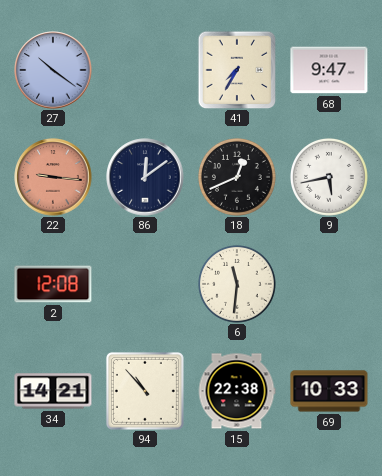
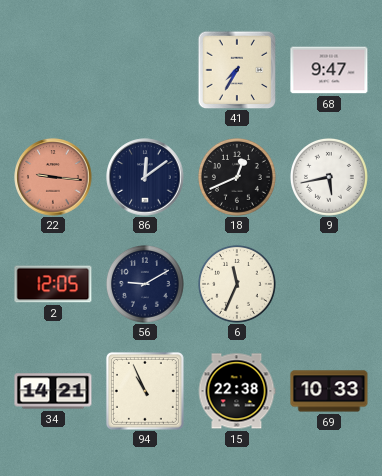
27: 10:21 -> none
2: 12:08 -> 12:05
56: none -> 9:10
6: 11:31 -> 11:34
94: 10:53 -> 10:56
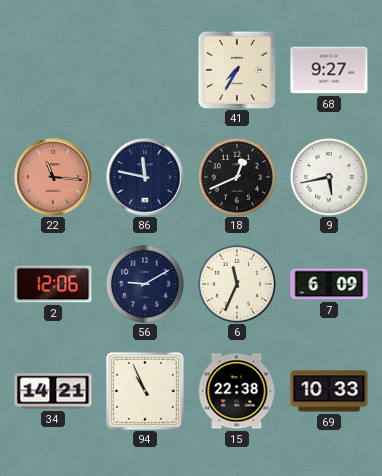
68: 9:47 -> 9:27
22: 9:16 -> 11:16
86: 12:09 -> 11:47
2: 12:05 -> 12:06
7: none -> 6:09
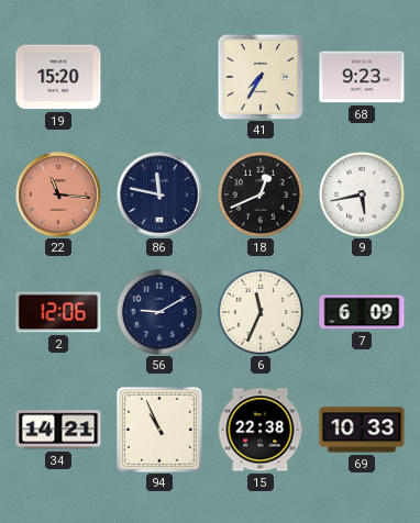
19: none -> 15:20
68: 9:27 -> 9:23
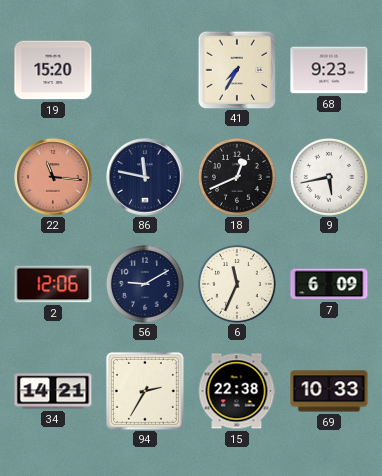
94: 10:56 -> 2:35
